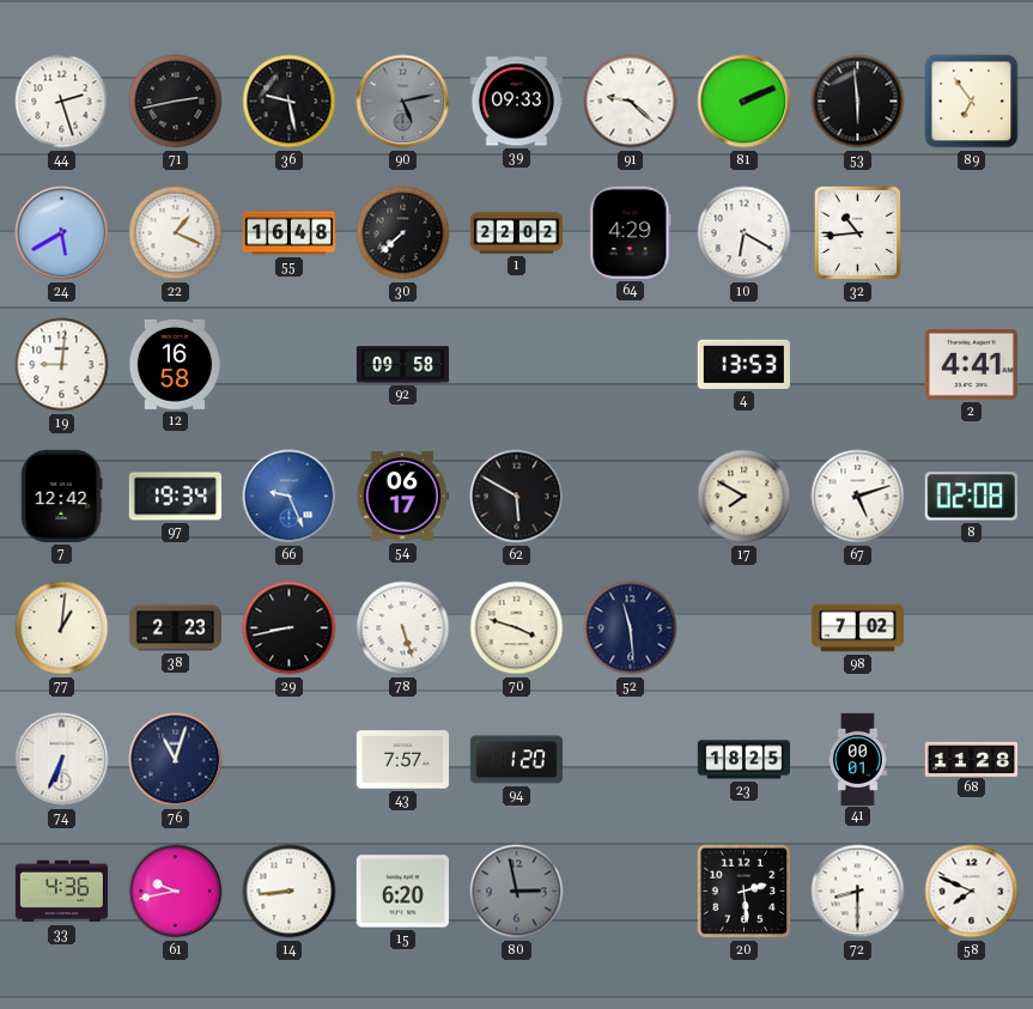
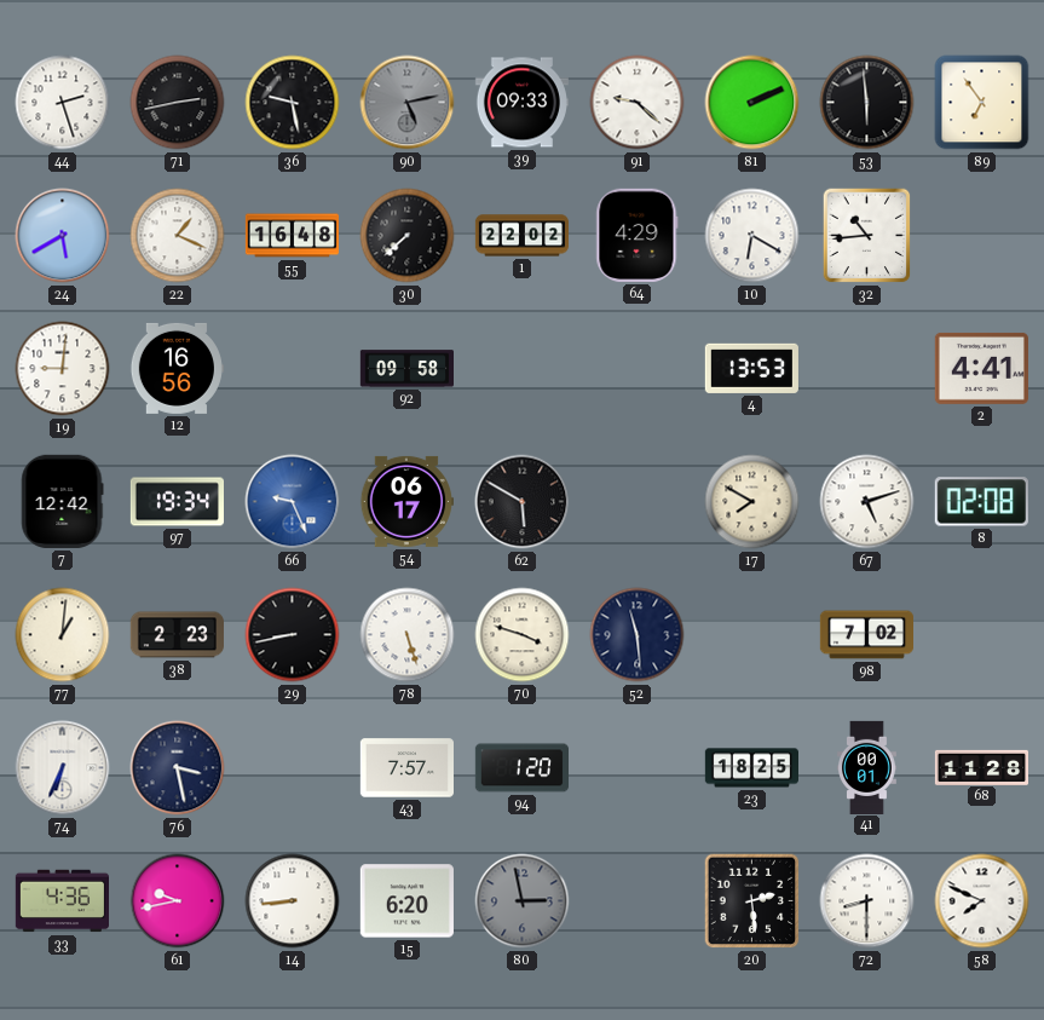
12: 16:58 -> 16:56
76: 11:03 -> 3:28
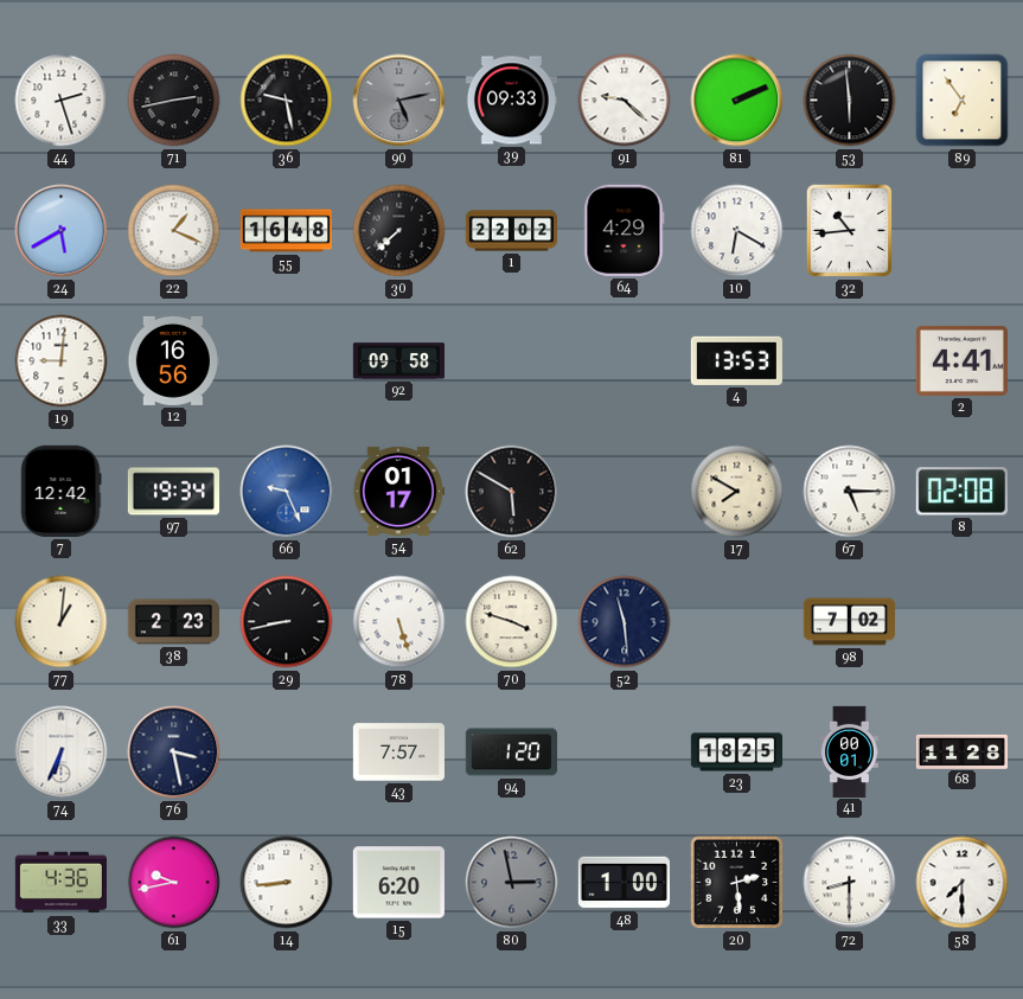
54: 06:17 -> 01:17
67: 5:12 -> 5:15
48: none -> 1:00
58: 7:49 -> 7:30
